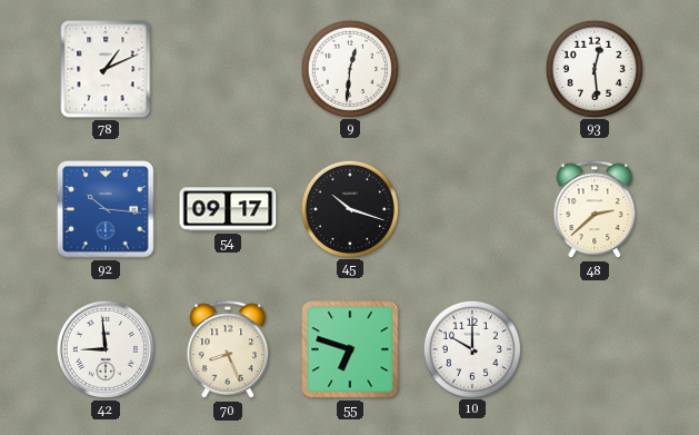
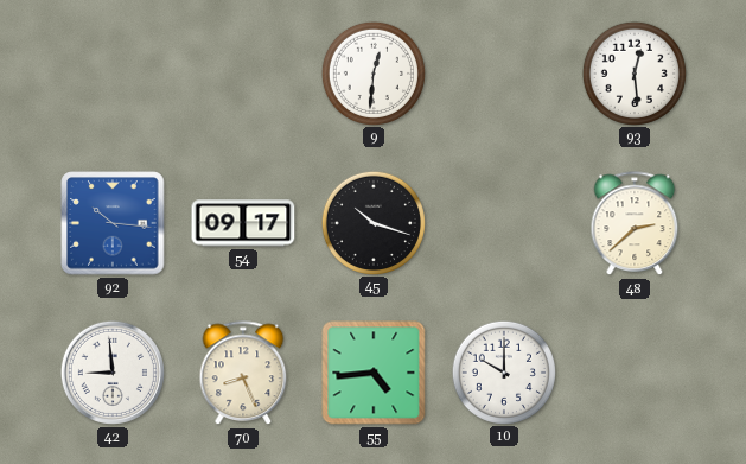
78: 1:11 -> none
55: 6:48 -> 4:44
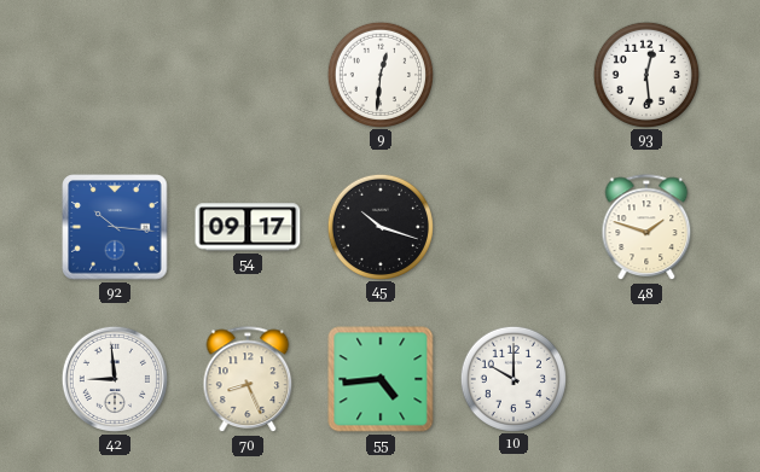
48: 2:38 -> 1:48
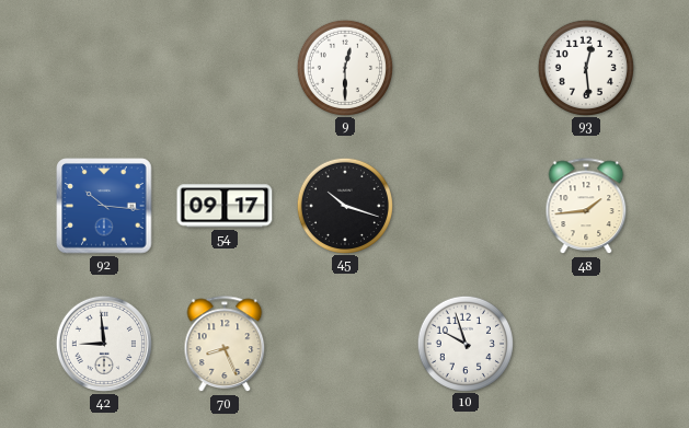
9: 12:31 -> 12:30
48: 1:48 -> 1:44
55: 4:44 -> none
10: 10:00 -> 9:57
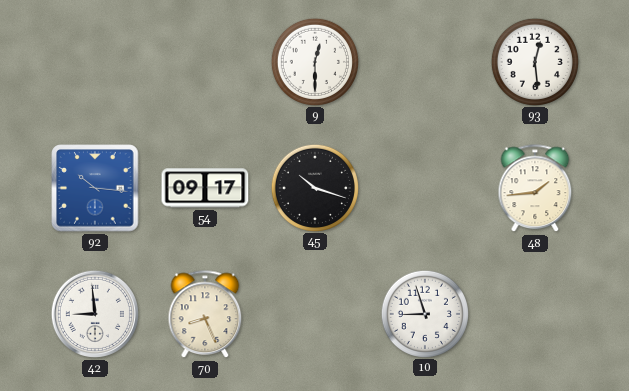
10: 9:57 -> 8:57
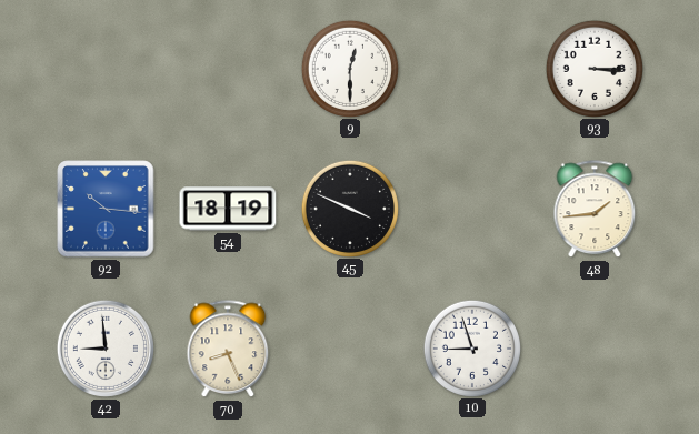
93: 12:29 -> 3:15
54: 09:17 -> 18:19
45: 10:18 -> 3:49
